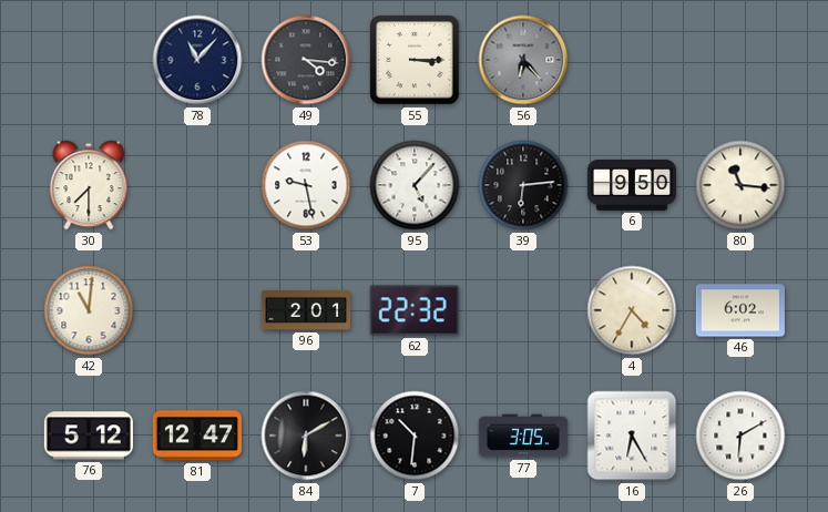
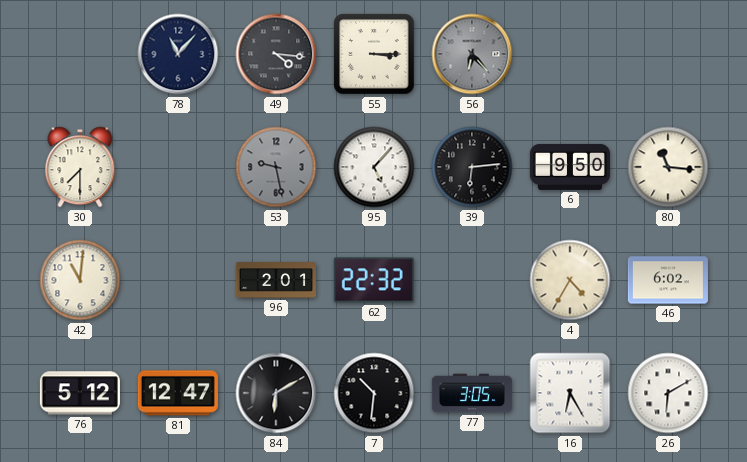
53 dial: white -> grey
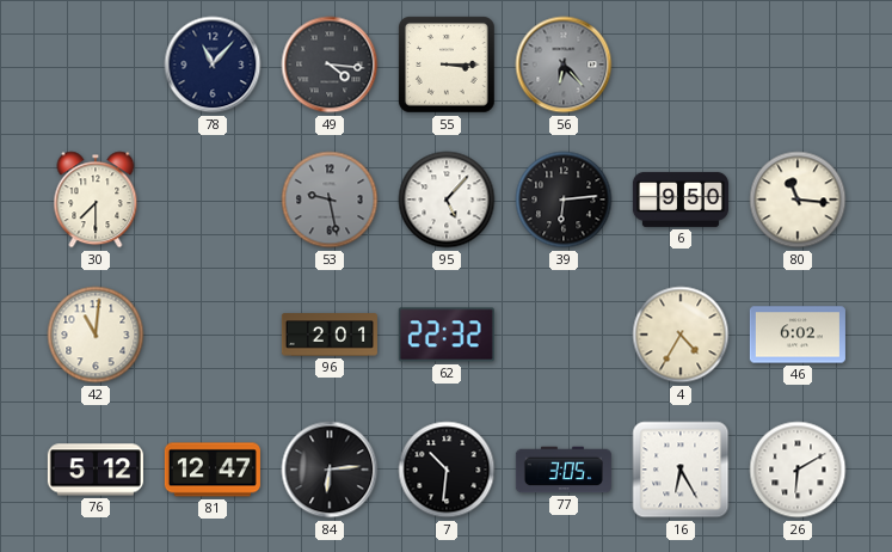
84: 6:10 -> 6:14
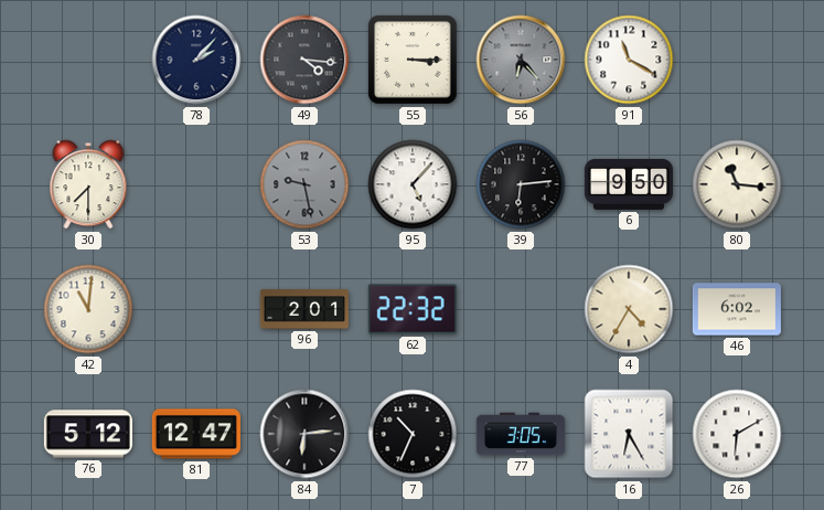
78: 11:07 -> 2:07
91: none -> 11:20
7: 10:31 -> 10:34
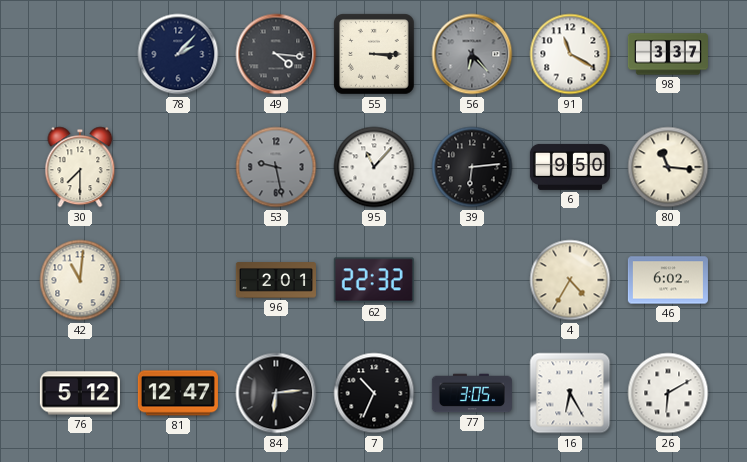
98: none -> 3:37
95: 5:07 -> 11:07
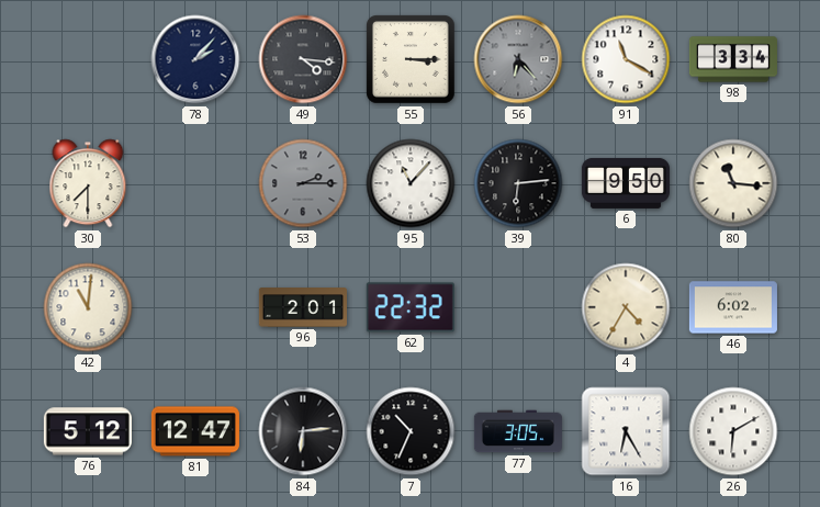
98: 3:37 -> 3:34
53: 9:28 -> 2:15
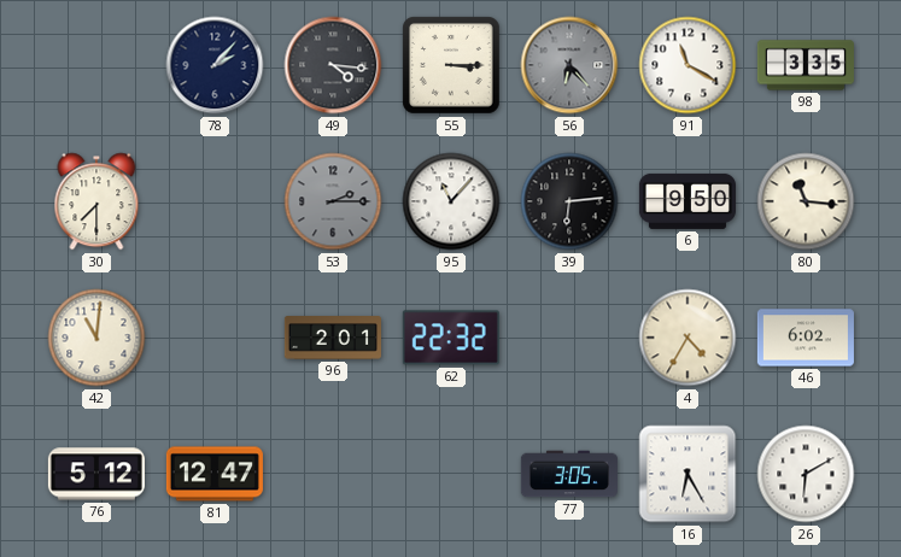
98: 3:34 -> 3:35
84: 6:14 -> none
7: 10:34 -> none
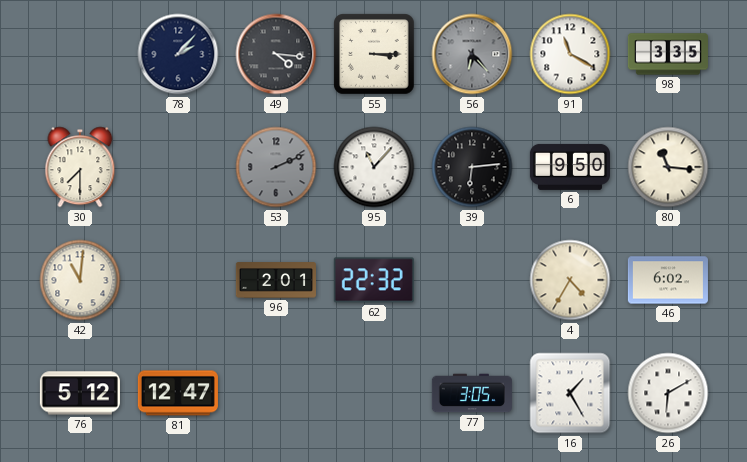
53: 2:15 -> 2:11
16: 6:25 -> 1:25
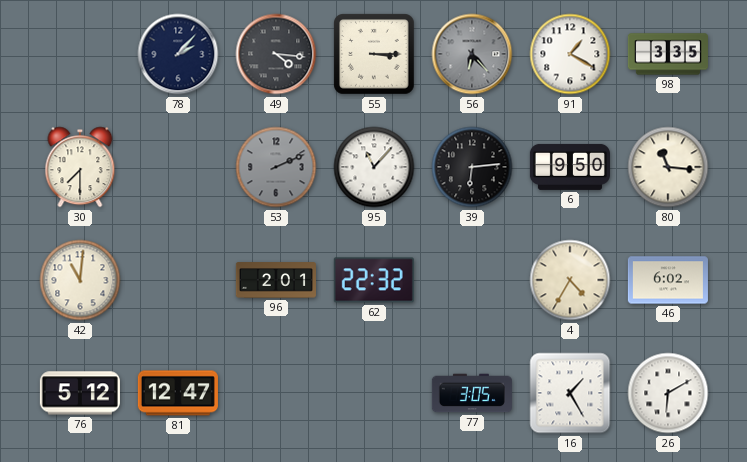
91: 11:20 -> 1:20
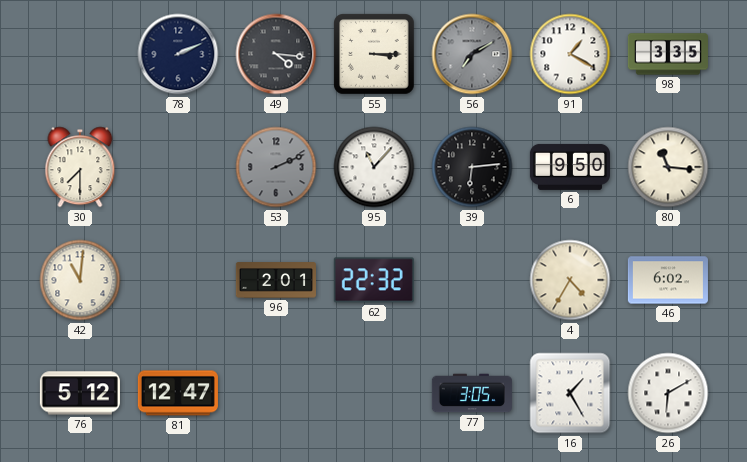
78: 2:07 -> 2:11
56: 6:23 -> 7:10
